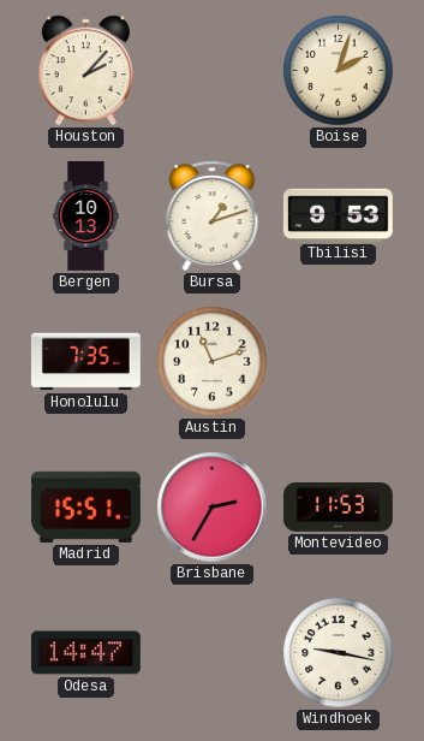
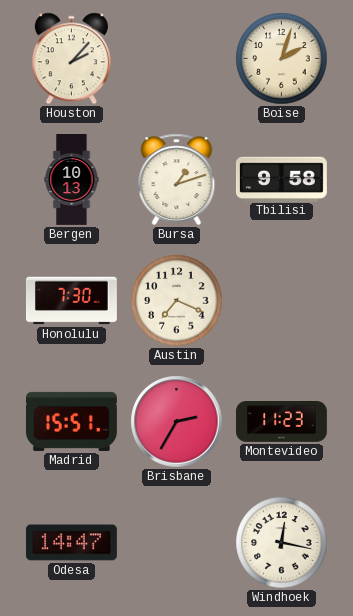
Tbilisi: 9:53 -> 9:58
Honolulu: 7:35 -> 7:30
Austin: 11:12 -> 7:19
Montevideo: 11:53 -> 11:23
Windhoek: 9:17 -> 12:17
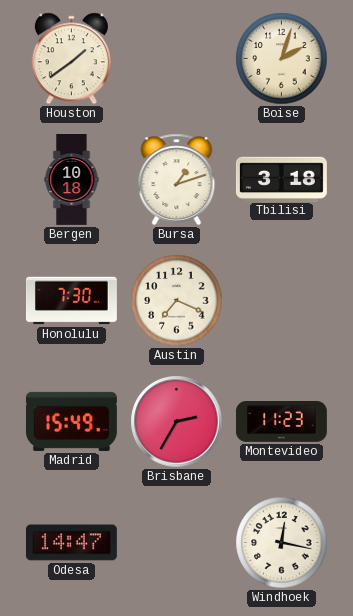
Houston: 2:07 -> 1:39
Bergen: 10:13 -> 10:18
Tbilisi: 9:58 -> 3:18
Madrid: 15:51 -> 15:49
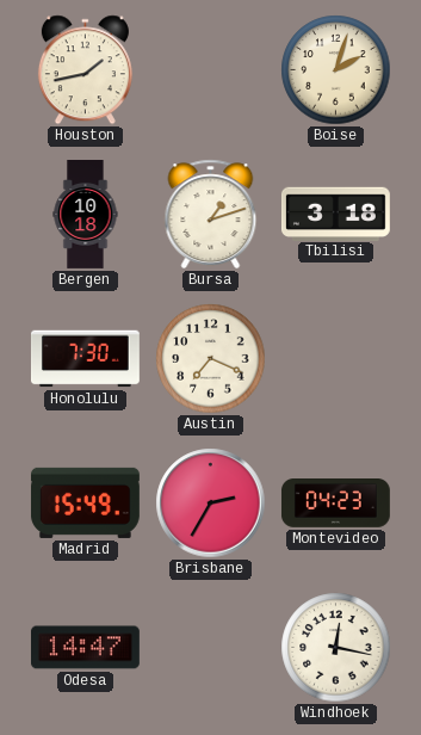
Houston: 1:39 -> 1:43
Montevideo: 11:23 -> 04:23
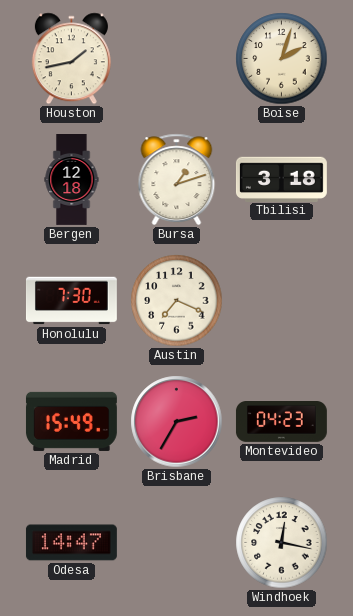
Bergen: 10:18 -> 12:18
